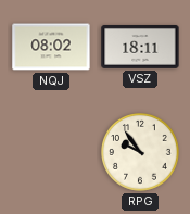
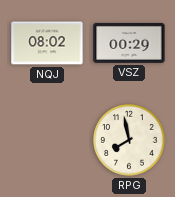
VSZ: 18:11 -> 00:29
RPG: 9:54 -> 7:58
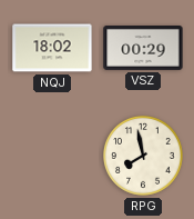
NQJ: 08:02 -> 18:02
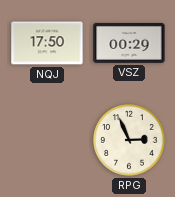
NQJ: 18:02 -> 17:50
RPG: 7:58 -> 2:56
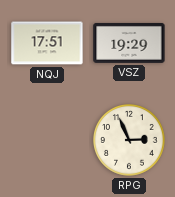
NQJ: 17:50 -> 17:51
VSZ: 00:29 -> 19:29
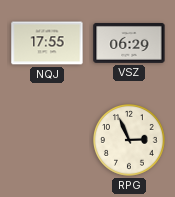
NQJ: 17:51 -> 17:55
VSZ: 19:29 -> 06:29
